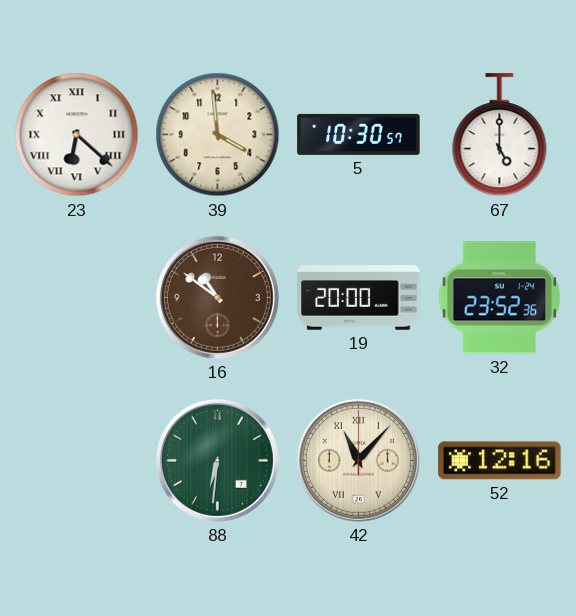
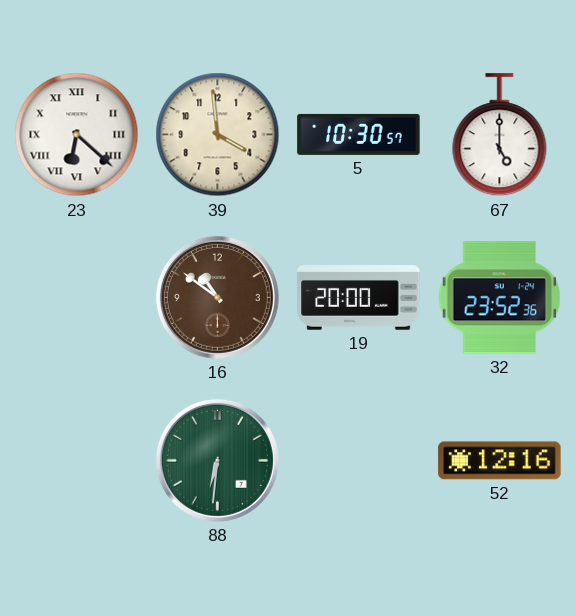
42: 11:07 -> none
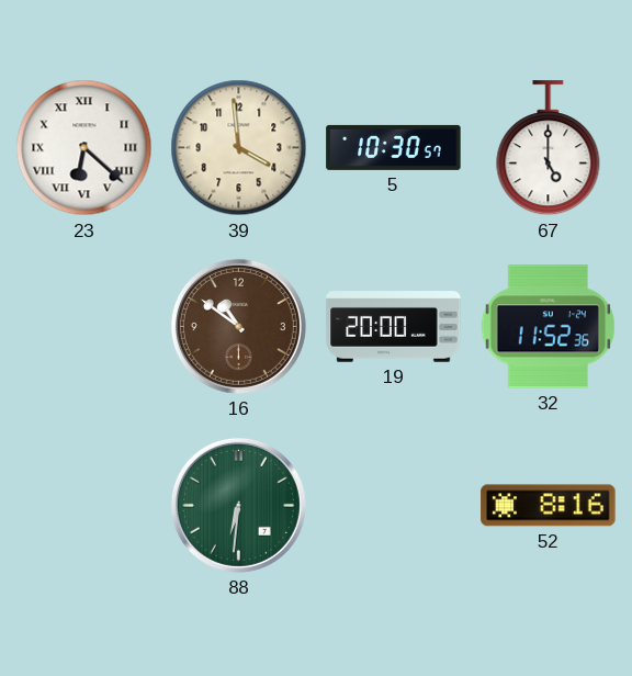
32: 23:52 -> 11:52
52: 12:16 -> 8:16
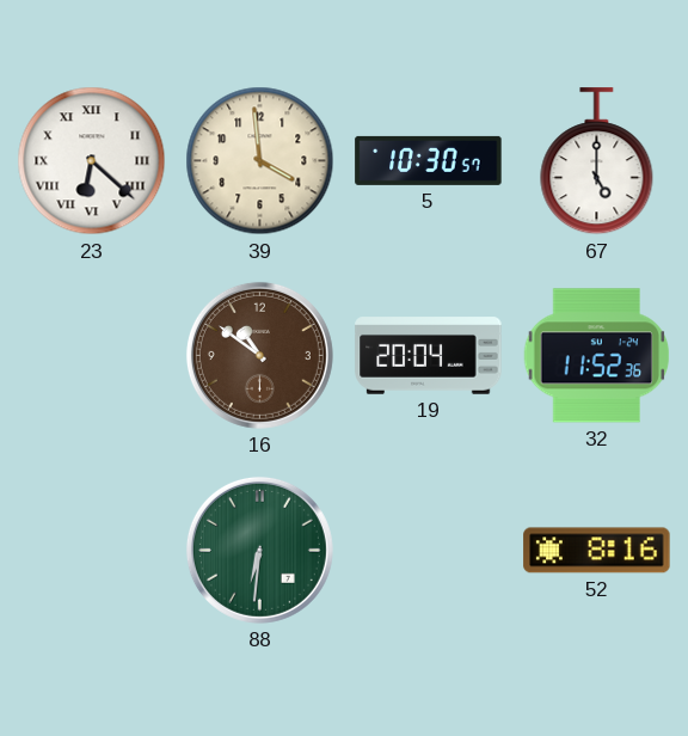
19: 20:00 -> 20:04
